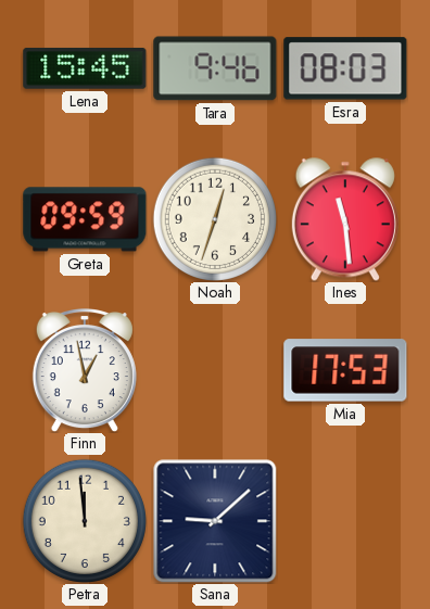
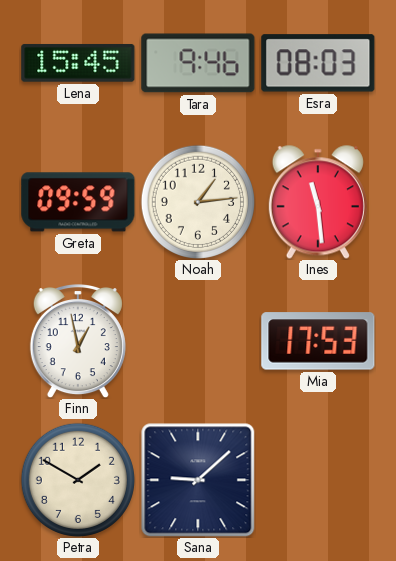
Noah: 12:33 -> 1:14
Petra: 11:59 -> 1:50
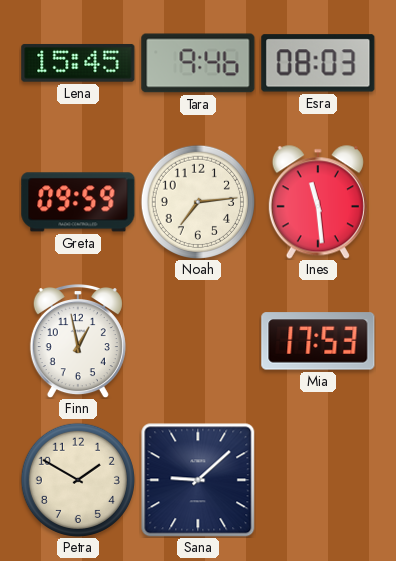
Noah: 1:14 -> 7:14
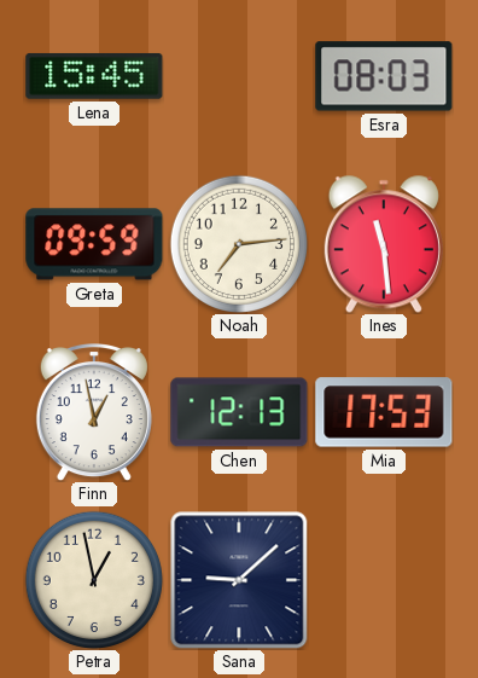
Tara: 9:46 -> none
Chen: none -> 12:13
Petra: 1:50 -> 12:58
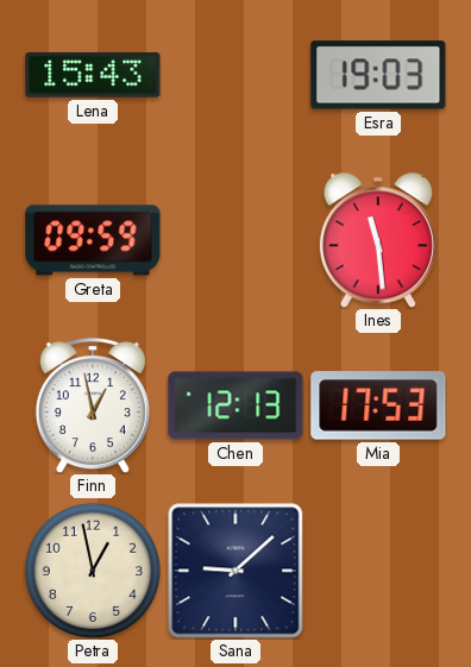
Lena: 15:45 -> 15:43
Esra: 08:03 -> 19:03
Noah: 7:14 -> none
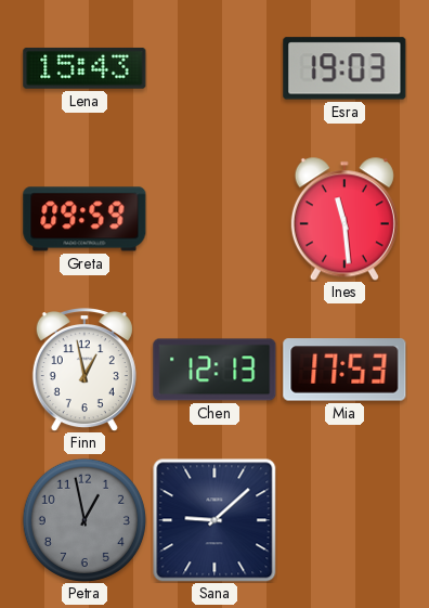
Petra dial: cream -> grey
